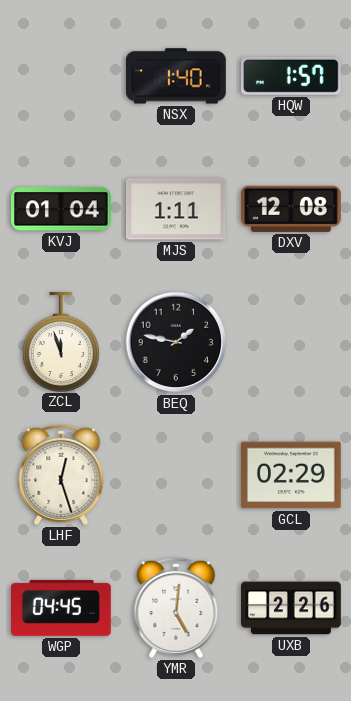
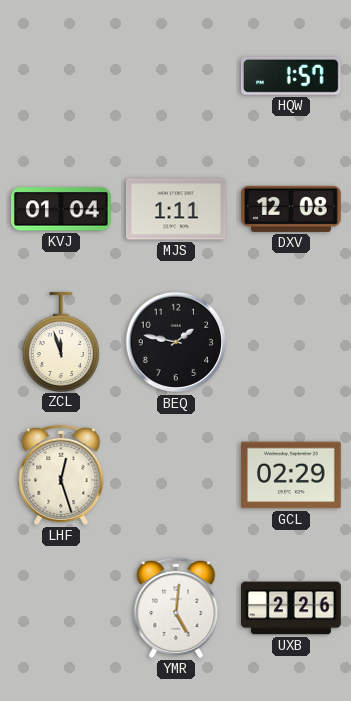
NSX: 1:40 -> none
WGP: 04:45 -> none
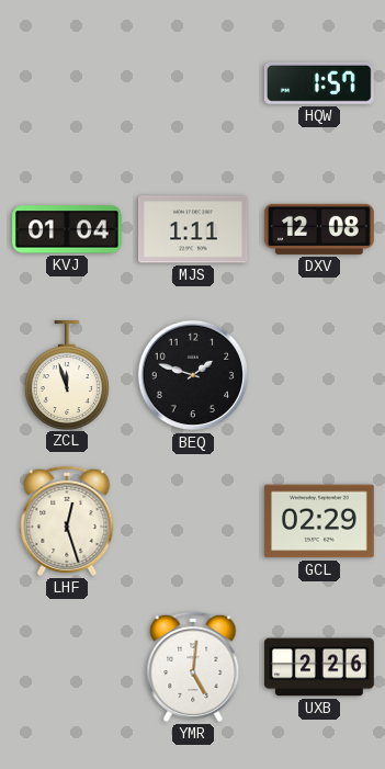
BEQ: 1:47 -> 1:48
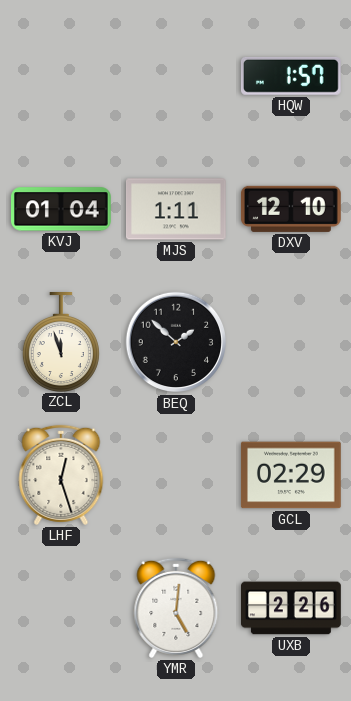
DXV: 12:08 -> 12:10
BEQ: 1:48 -> 1:52
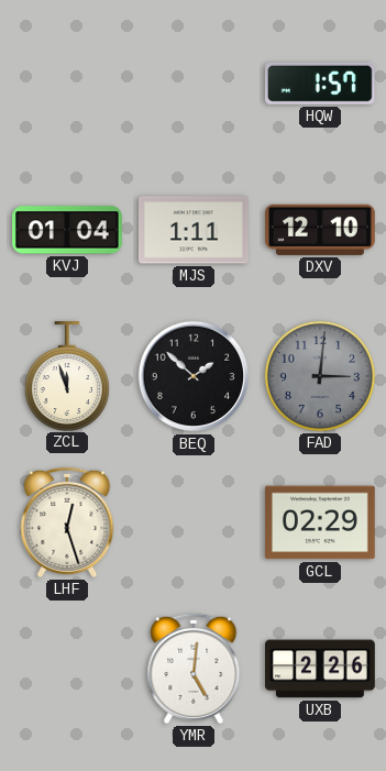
FAD: none -> 3:01
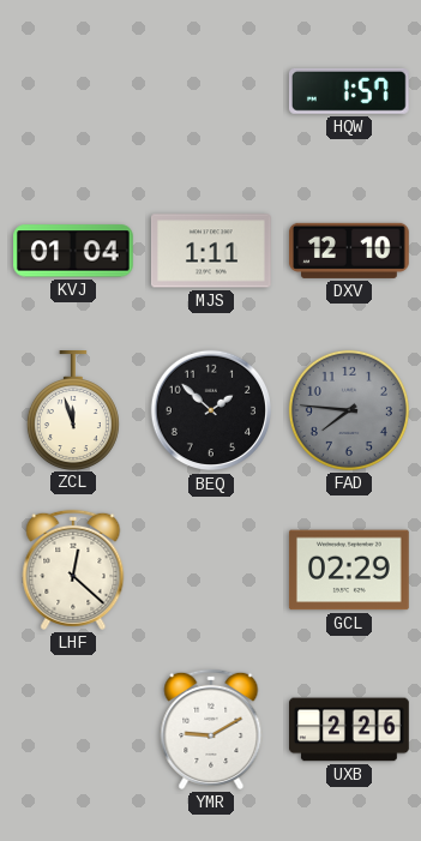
FAD: 3:01 -> 7:46
LHF: 12:27 -> 12:22
YMR: 5:01 -> 9:10
